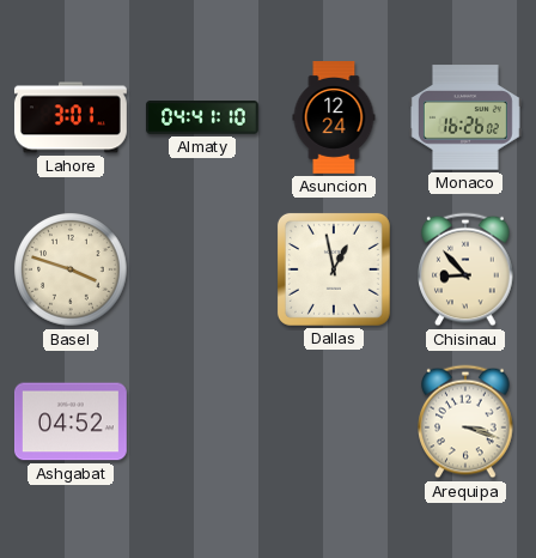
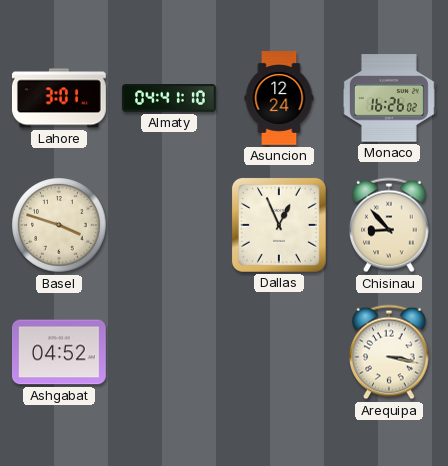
Dallas: 12:58 -> 12:56
Arequipa: 3:18 -> 3:17
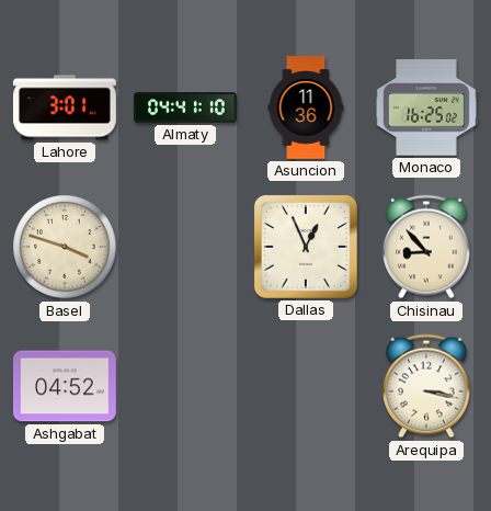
Asuncion: 12:24 -> 11:36
Monaco: 16:26 -> 16:25
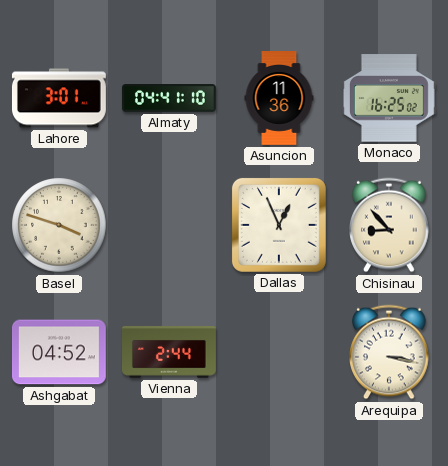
Vienna: none -> 2:44
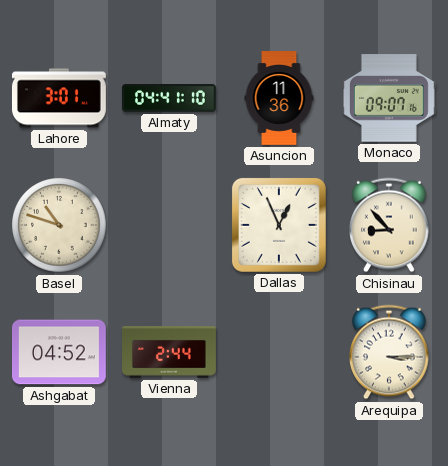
Monaco: 16:25 -> 09:07
Basel: 3:48 -> 10:48
Arequipa: 3:17 -> 3:15
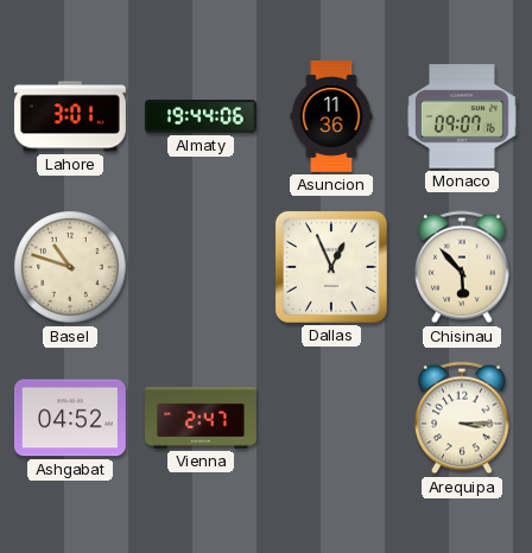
Almaty: 04:41 -> 19:44
Chisinau: 8:53 -> 5:53
Vienna: 2:44 -> 2:47
